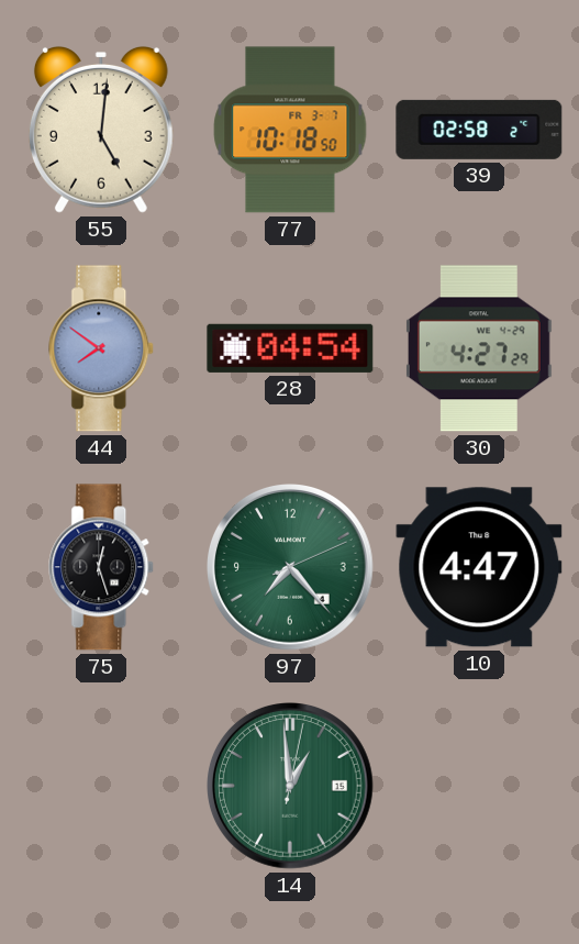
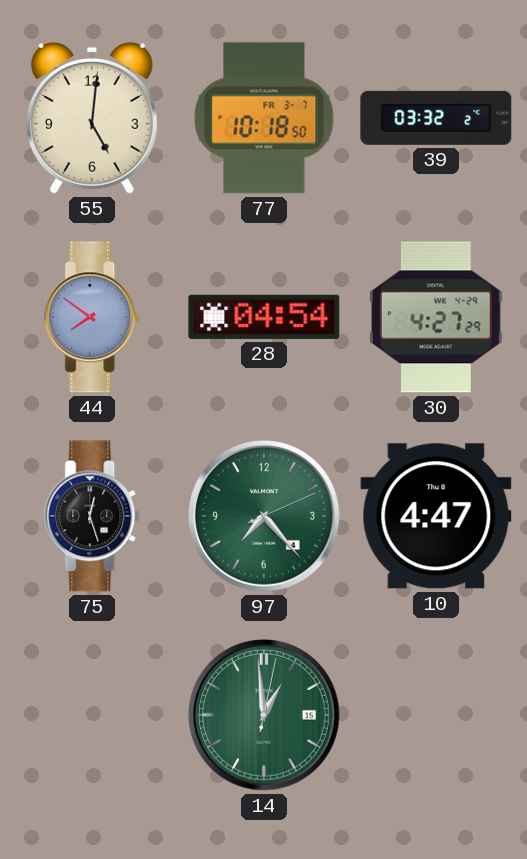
39: 02:58 -> 03:32
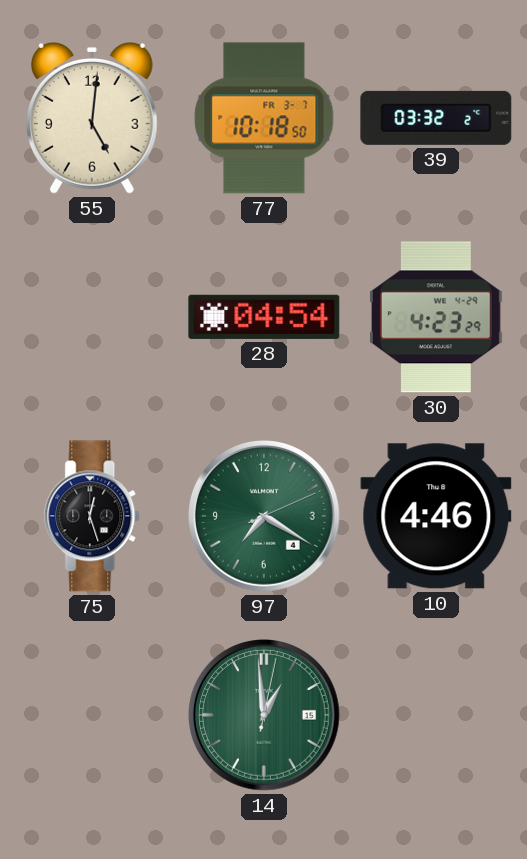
44: 7:51 -> none
30: 4:27 -> 4:23
97: 7:23 -> 7:20
10: 4:47 -> 4:46
